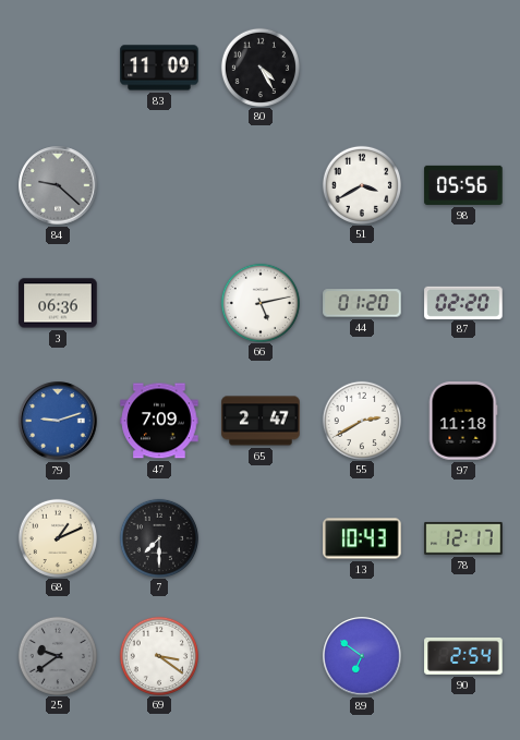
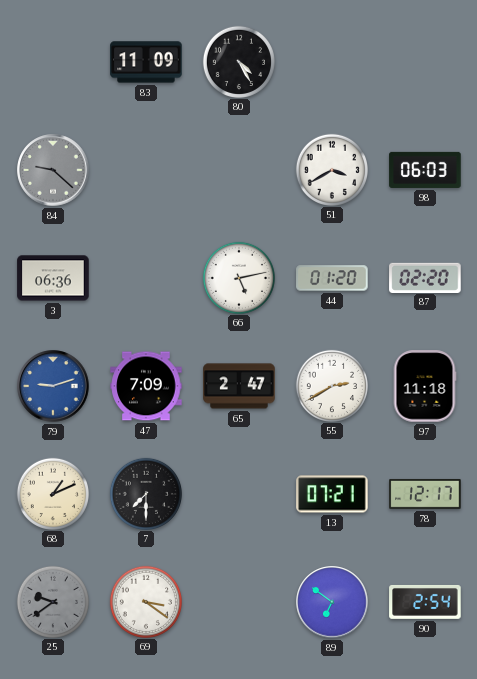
98: 05:56 -> 06:03
13: 10:43 -> 07:21
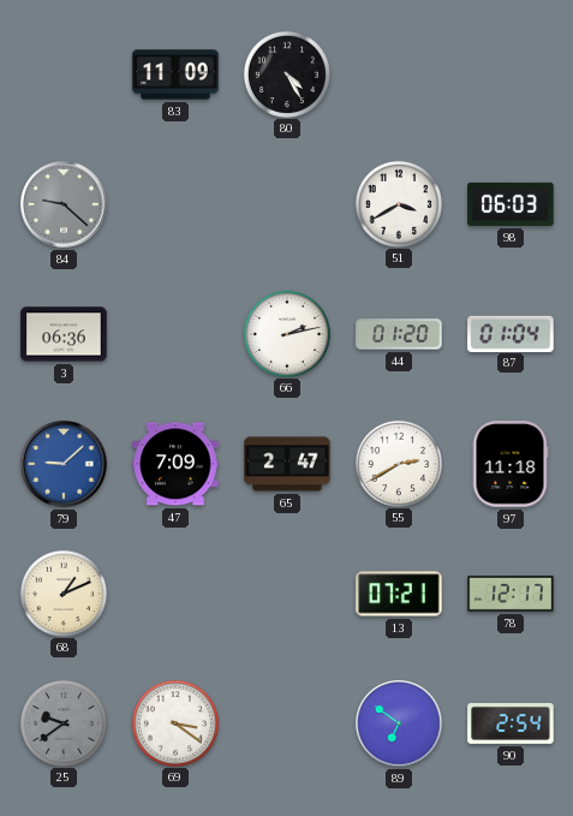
66: 5:13 -> 2:13
87: 02:20 -> 01:04
79: 9:12 -> 9:08
7: 7:30 -> none
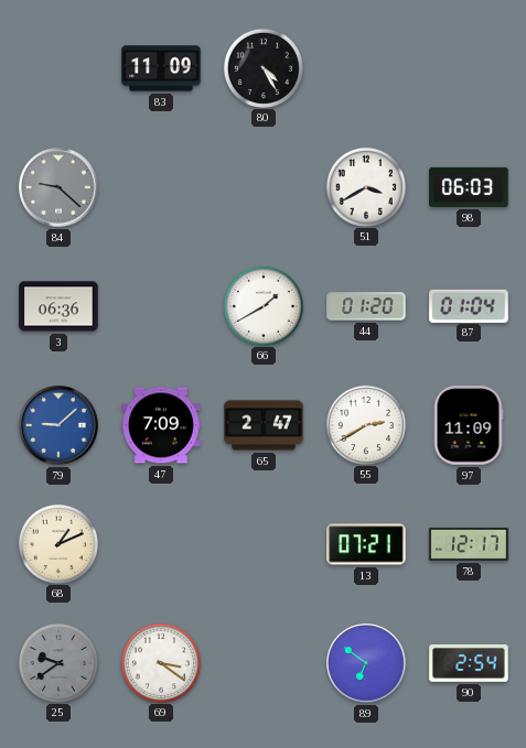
66: 2:13 -> 1:40
97: 11:18 -> 11:09
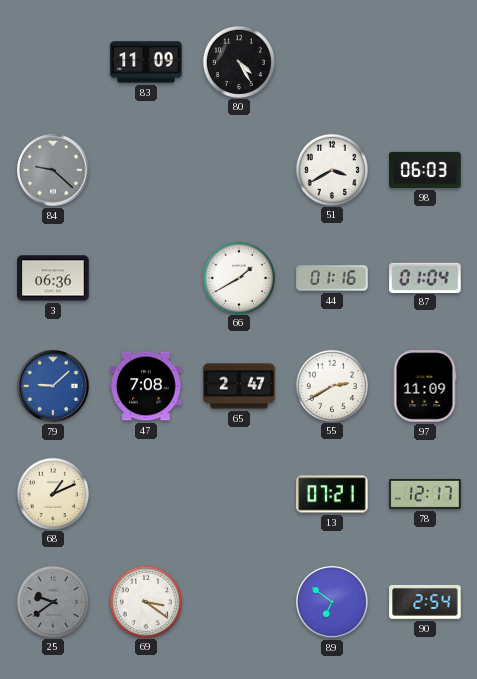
44: 01:20 -> 01:16
47: 7:09 -> 7:08
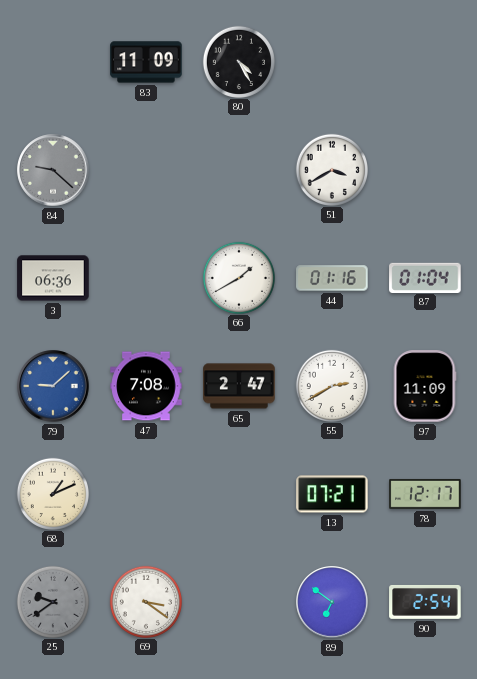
98: 06:03 -> none
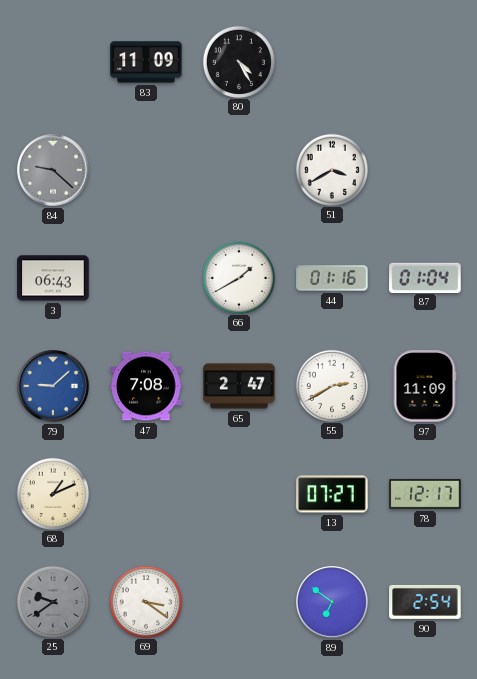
3: 06:36 -> 06:43
13: 07:21 -> 07:27
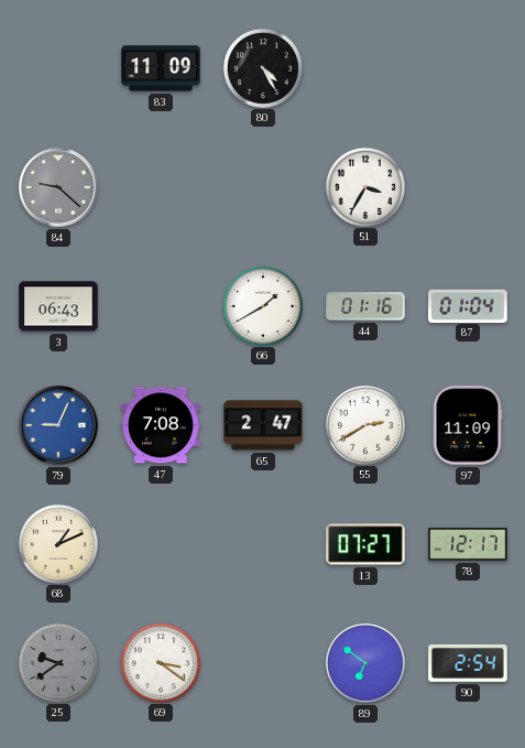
51: 3:40 -> 3:35
79: 9:08 -> 9:04
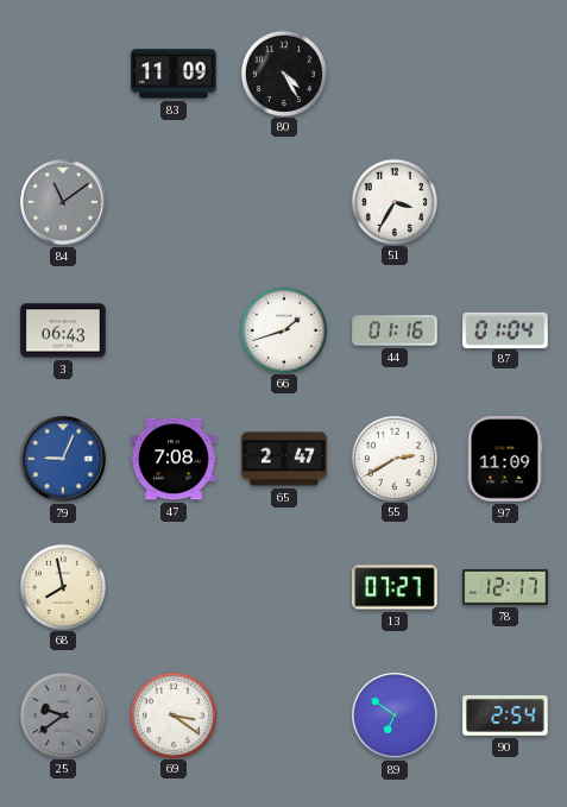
84: 9:22 -> 11:09
66: 1:40 -> 1:42
68: 1:11 -> 7:58
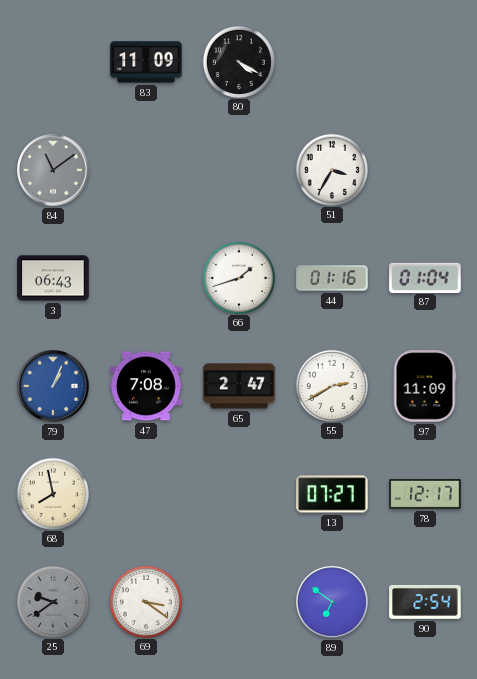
80: 4:25 -> 4:20
79: 9:04 -> 1:04
